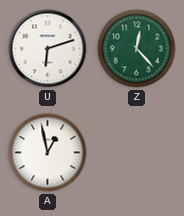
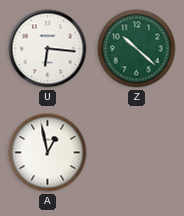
U: 6:12 -> 6:16
Z: 12:23 -> 10:22
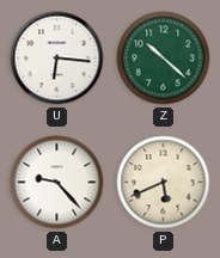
A: 12:58 -> 9:23
P: none -> 5:41
